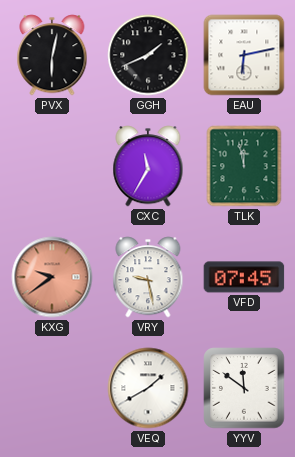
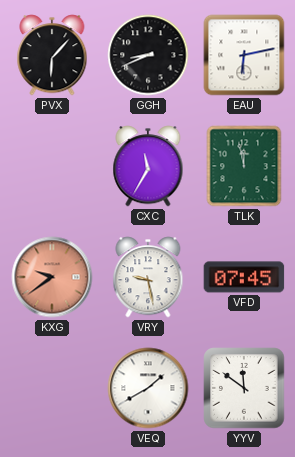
PVX: 6:02 -> 6:07
GGH: 1:41 -> 8:41
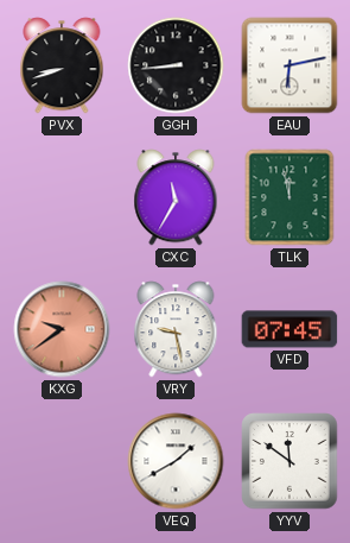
PVX: 6:07 -> 8:42
GGH: 8:41 -> 8:44
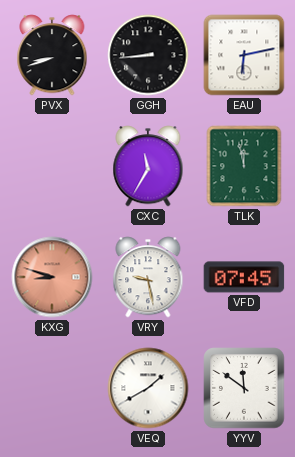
KXG: 9:39 -> 8:48
